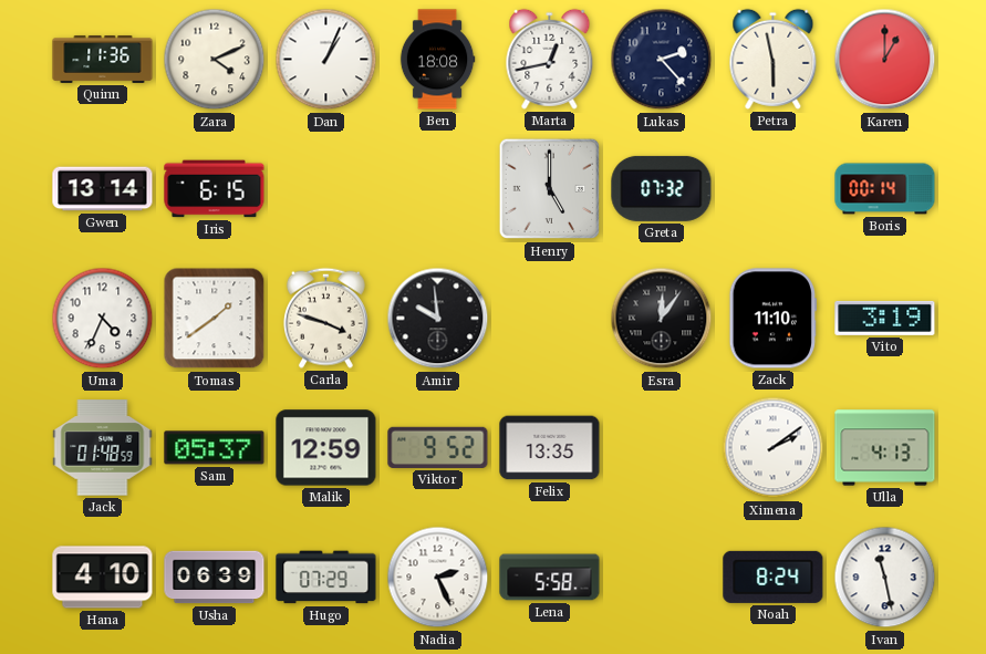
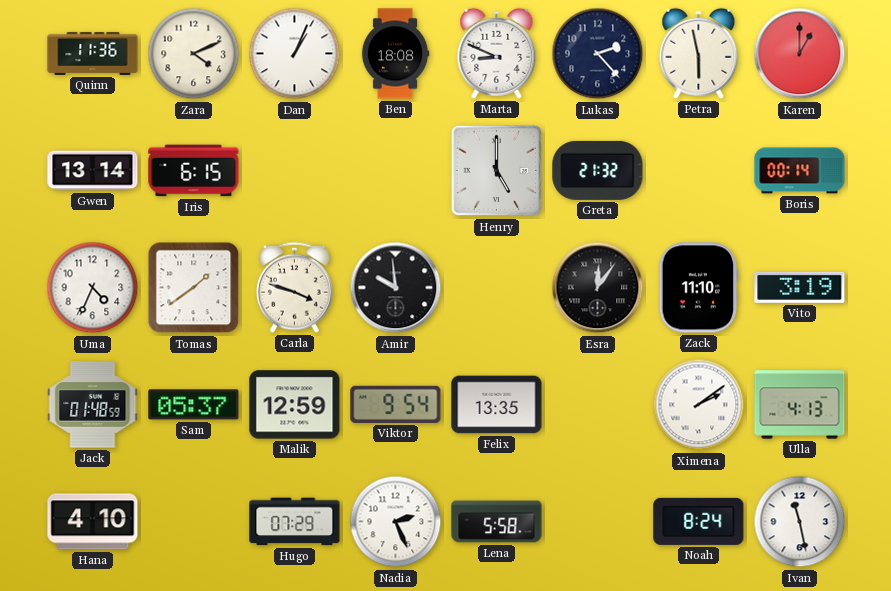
Marta: 12:43 -> 8:49
Greta: 07:32 -> 21:32
Viktor: 9:52 -> 9:54
Usha: 06:39 -> none
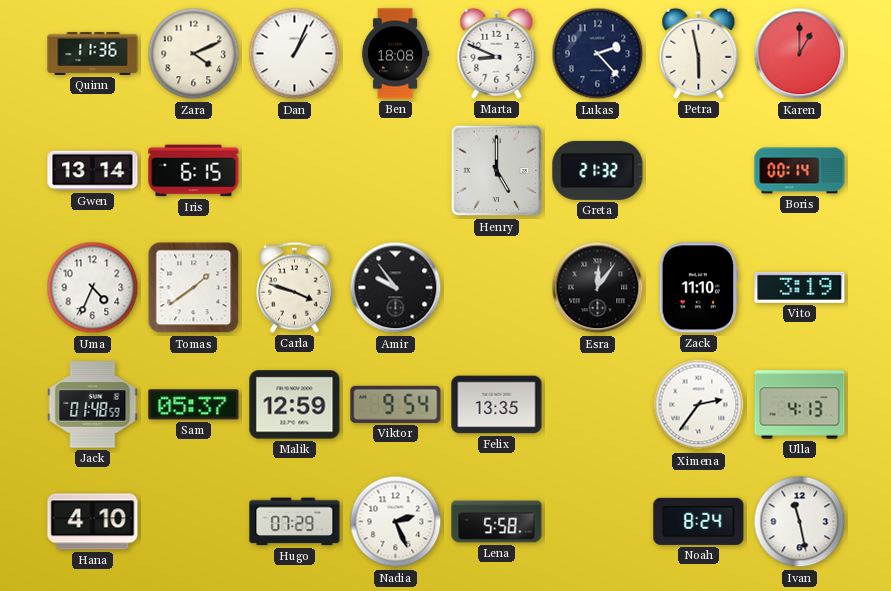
Amir: 9:59 -> 9:54
Ximena: 2:09 -> 2:36
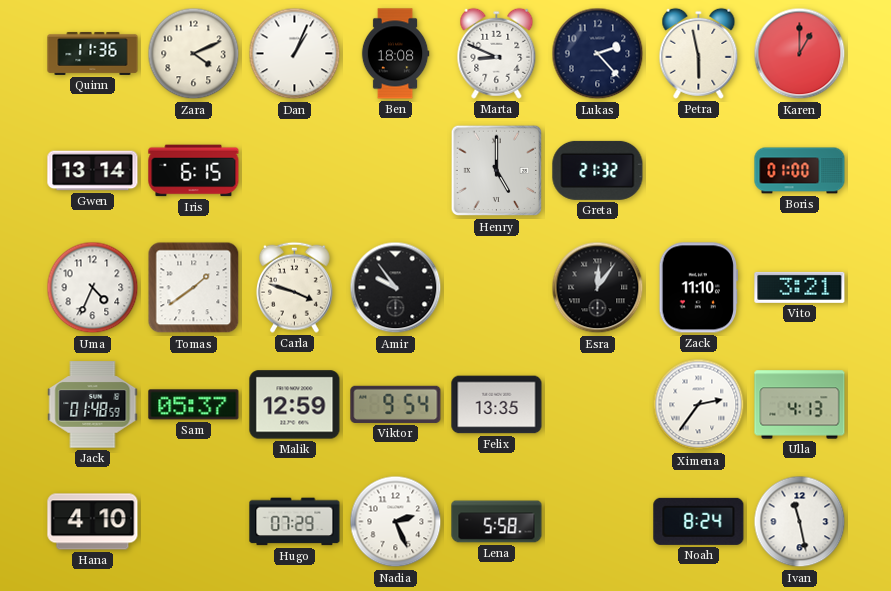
Boris: 00:14 -> 01:00
Vito: 3:19 -> 3:21
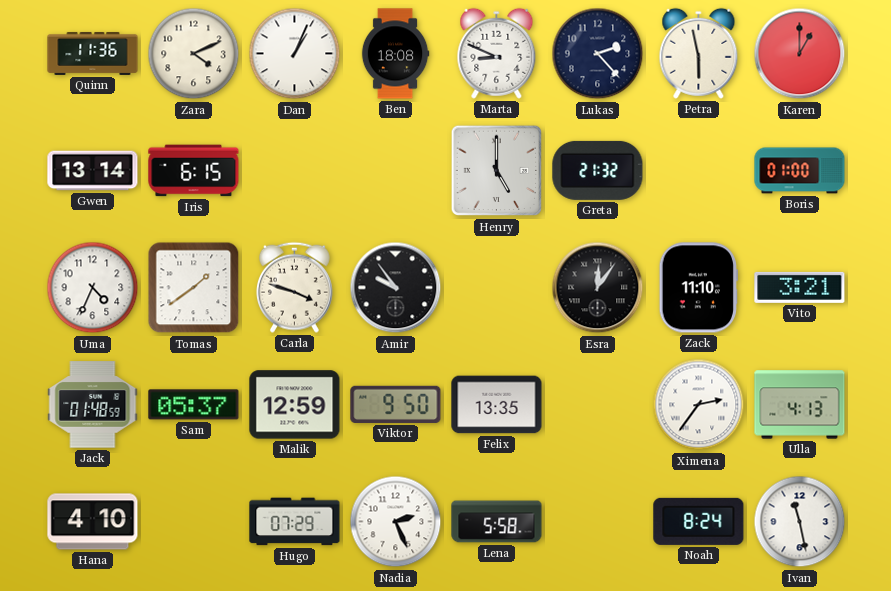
Viktor: 9:54 -> 9:50
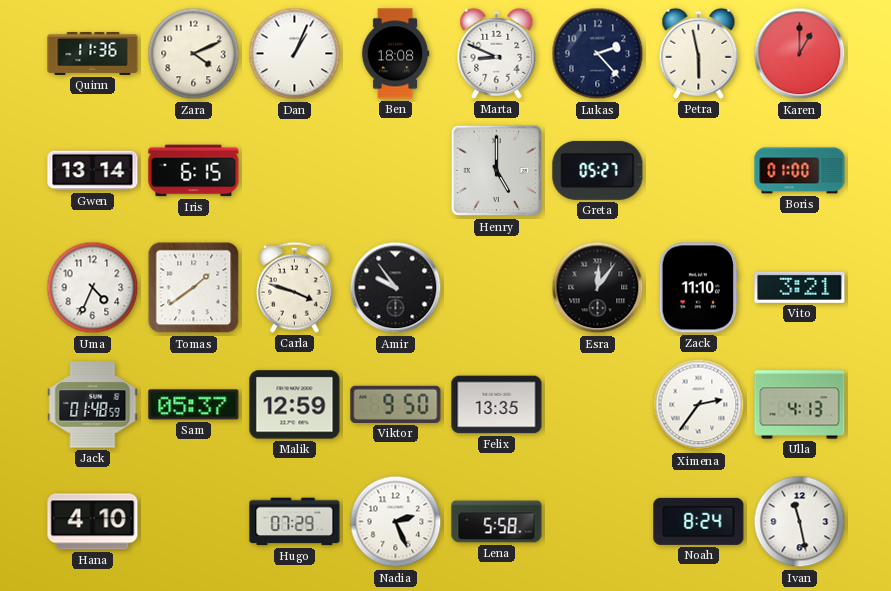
Greta: 21:32 -> 05:27
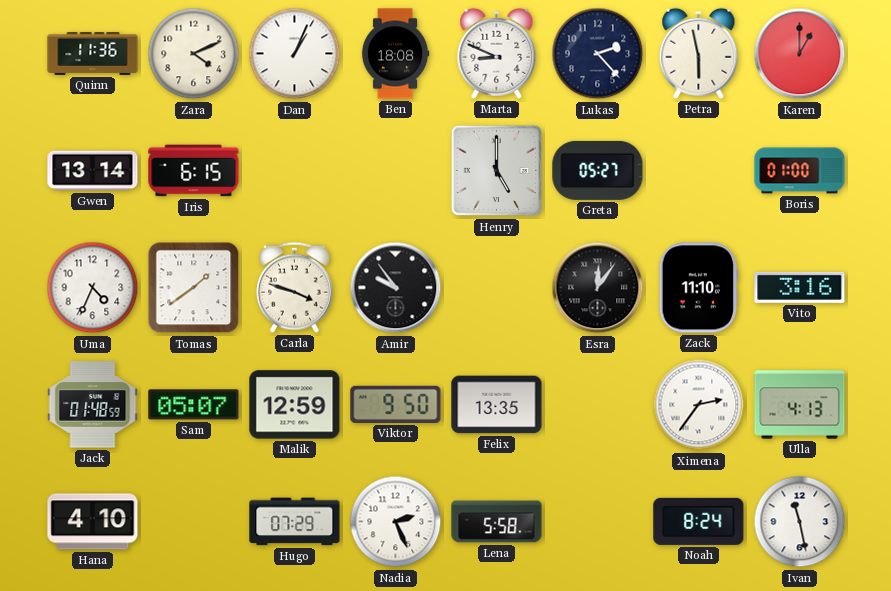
Vito: 3:21 -> 3:16
Sam: 05:37 -> 05:07
